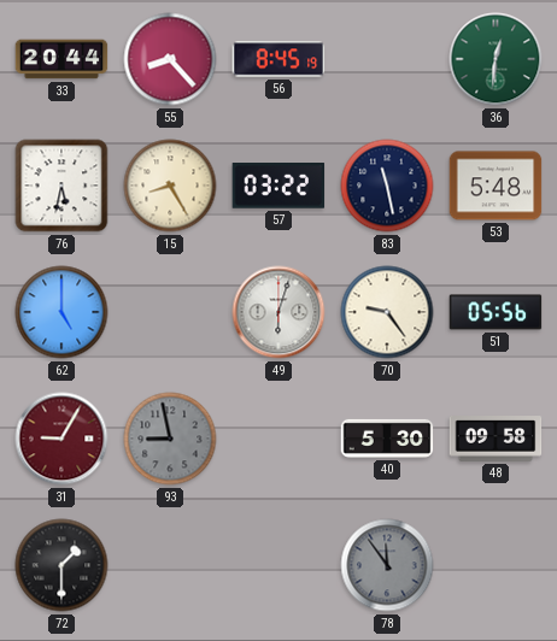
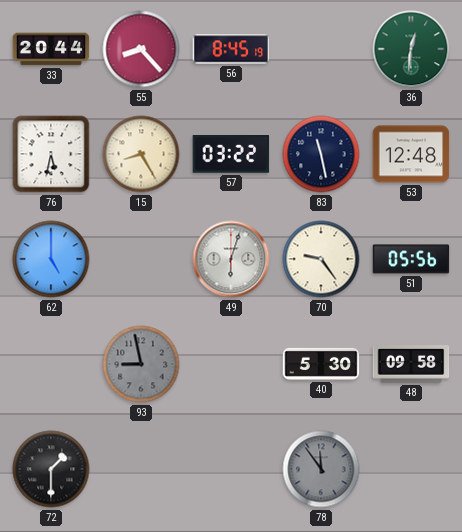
53: 5:48 -> 12:48
31: 9:05 -> none
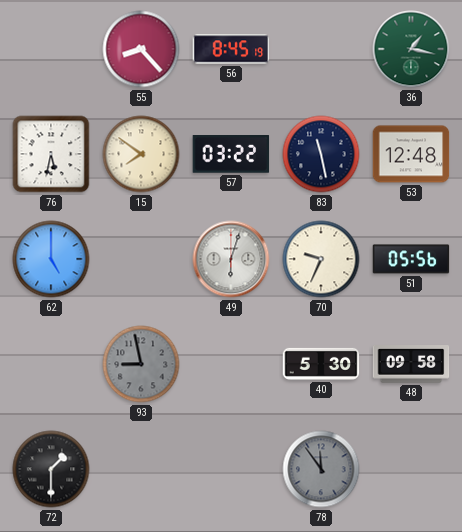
33: 20:44 -> none
36: 12:31 -> 1:17
15: 8:25 -> 7:51
70: 9:24 -> 9:34
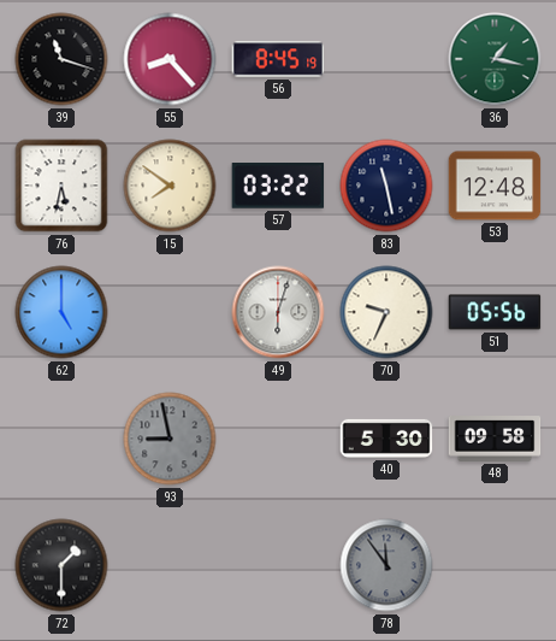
39: none -> 11:18
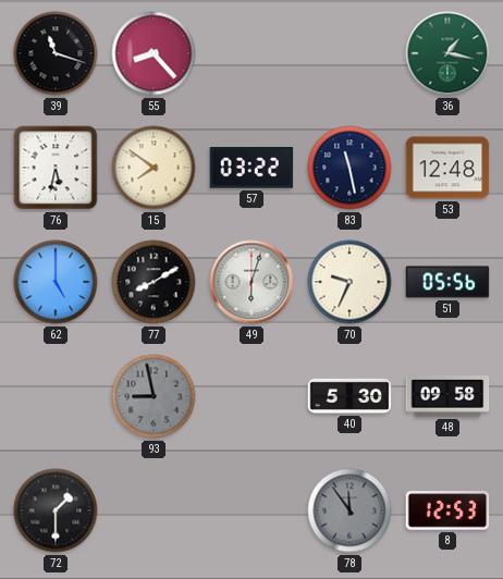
56: 8:45 -> none
77: none -> 8:10
8: none -> 12:53
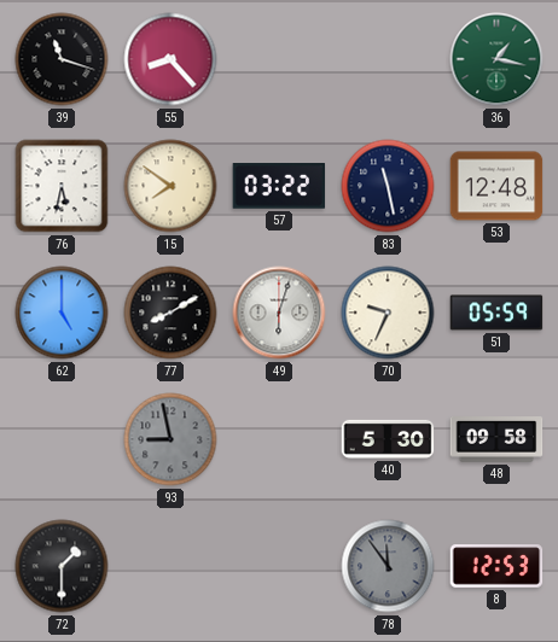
51: 05:56 -> 05:59
